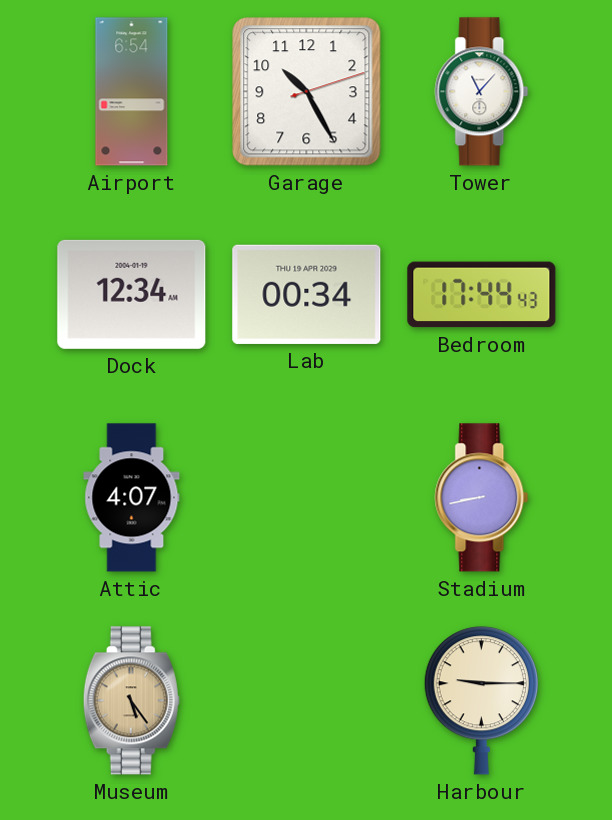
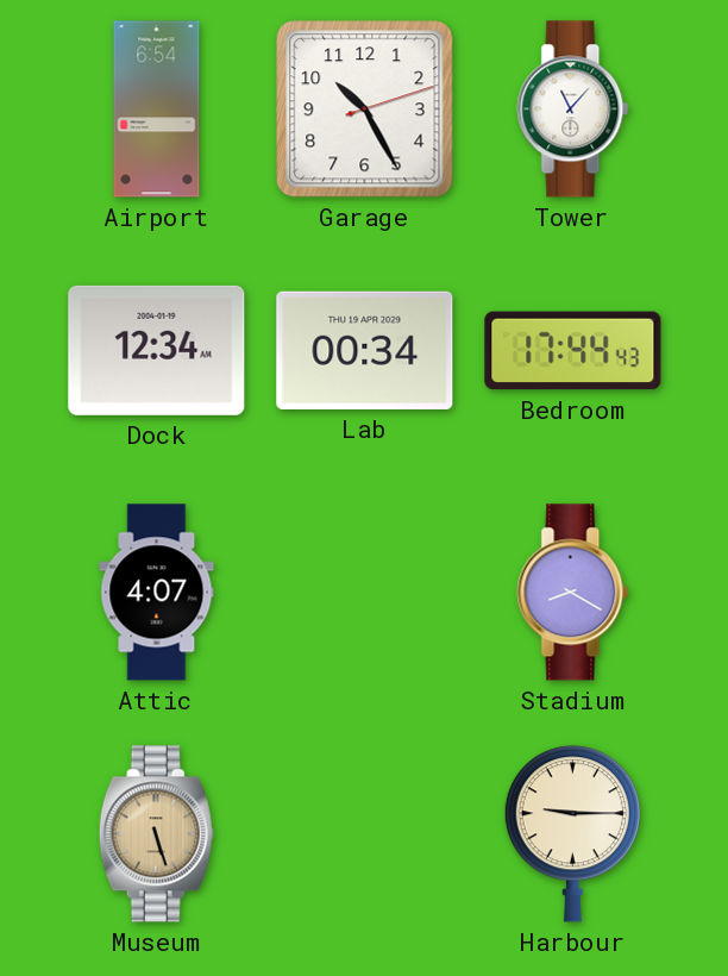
Stadium: 8:43 -> 8:20
Museum: 5:24 -> 5:27
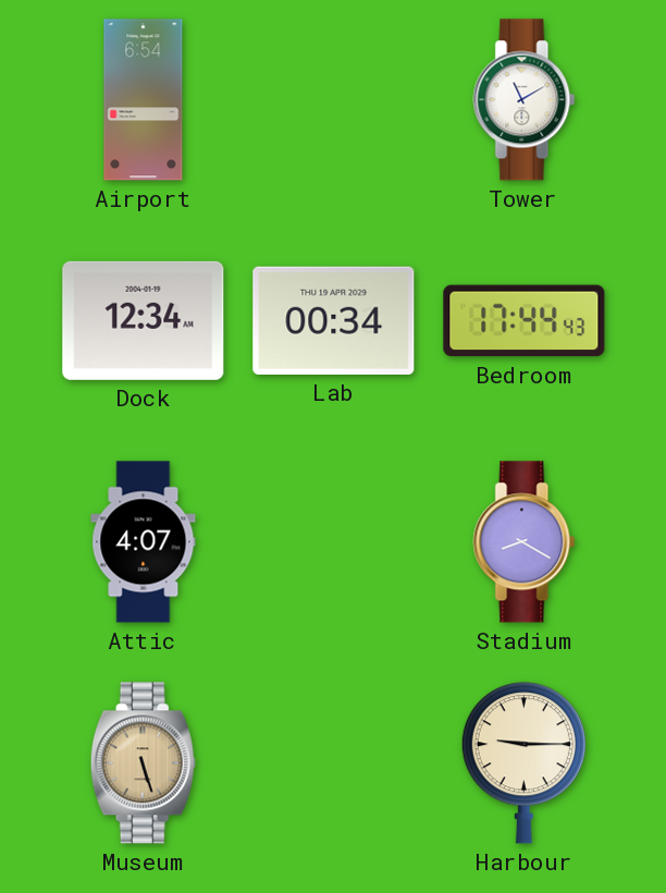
Garage: 10:25 -> none
Tower: 11:07 -> 11:10
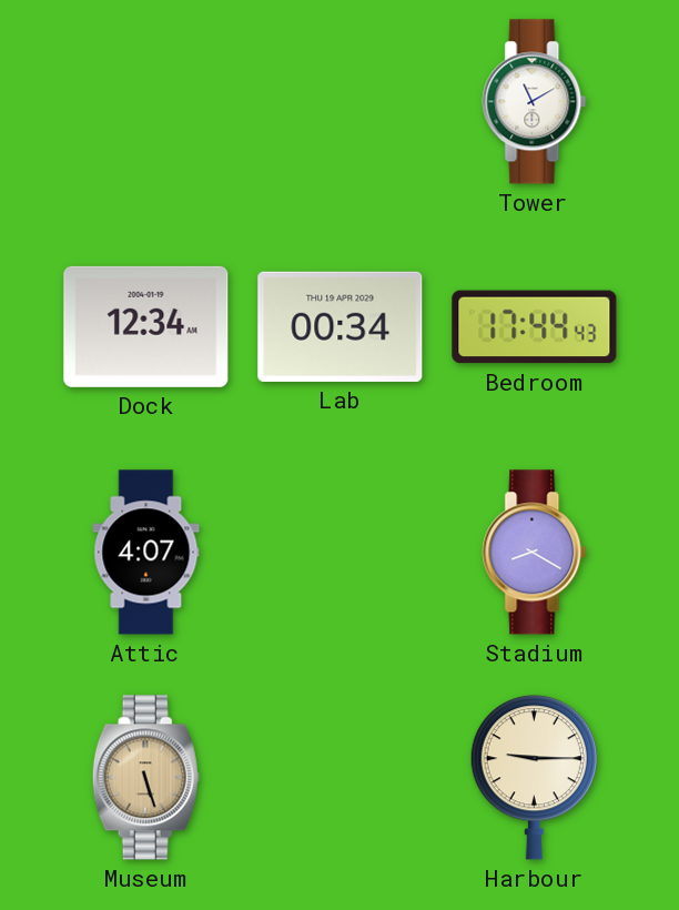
Airport: 6:54 -> none
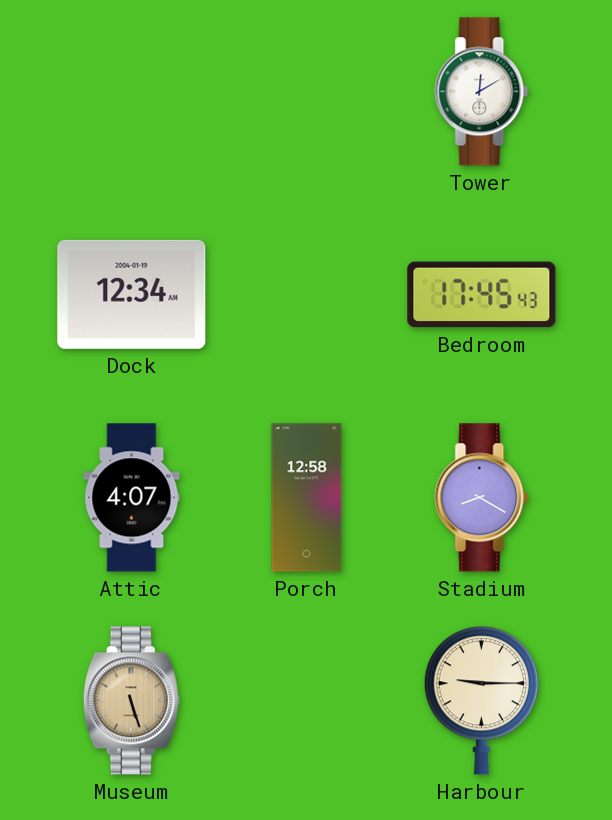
Tower: 11:10 -> 12:10
Lab: 00:34 -> none
Bedroom: 17:44 -> 17:45
Porch: none -> 12:58
